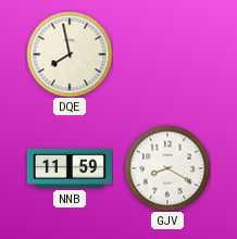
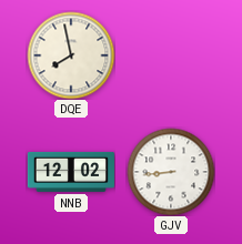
NNB: 11:59 -> 12:02
GJV: 8:20 -> 8:44
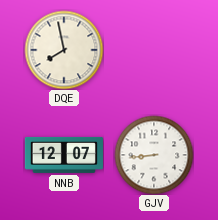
NNB: 12:02 -> 12:07
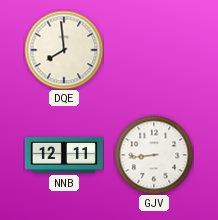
DQE: 7:58 -> 7:59
NNB: 12:07 -> 12:11
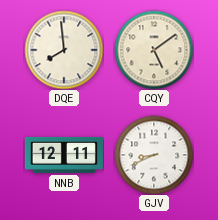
CQY: none -> 5:09
GJV: 8:44 -> 8:41
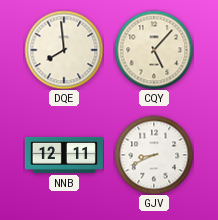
CQY: 5:09 -> 5:07
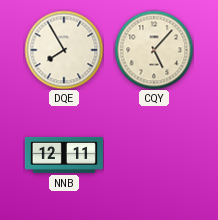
DQE: 7:59 -> 7:55
GJV: 8:41 -> none
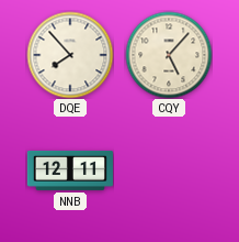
DQE: 7:55 -> 7:53
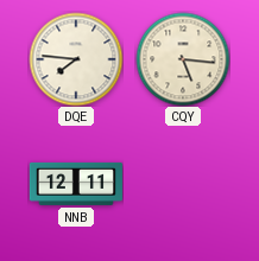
DQE: 7:53 -> 7:46
CQY: 5:07 -> 5:16
